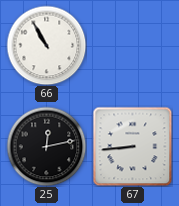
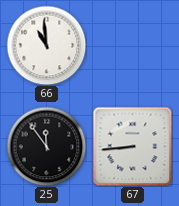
66: 10:55 -> 10:59
25: 12:13 -> 11:54
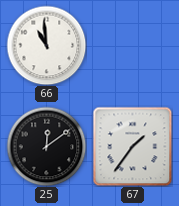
25: 11:54 -> 12:09
67: 8:44 -> 1:36
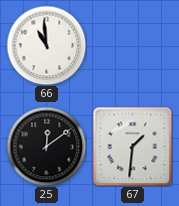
67: 1:36 -> 1:31
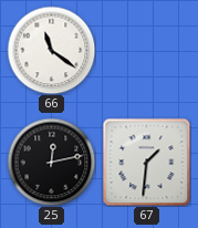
66: 10:59 -> 11:21
25: 12:09 -> 12:13
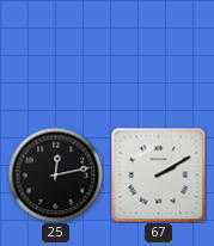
66: 11:21 -> none
67: 1:31 -> 2:10
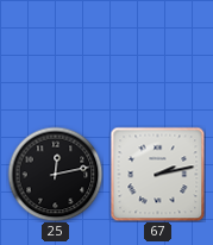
67: 2:10 -> 2:13
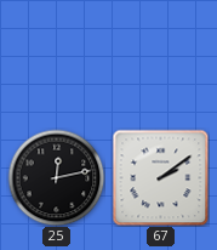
67: 2:13 -> 2:09
